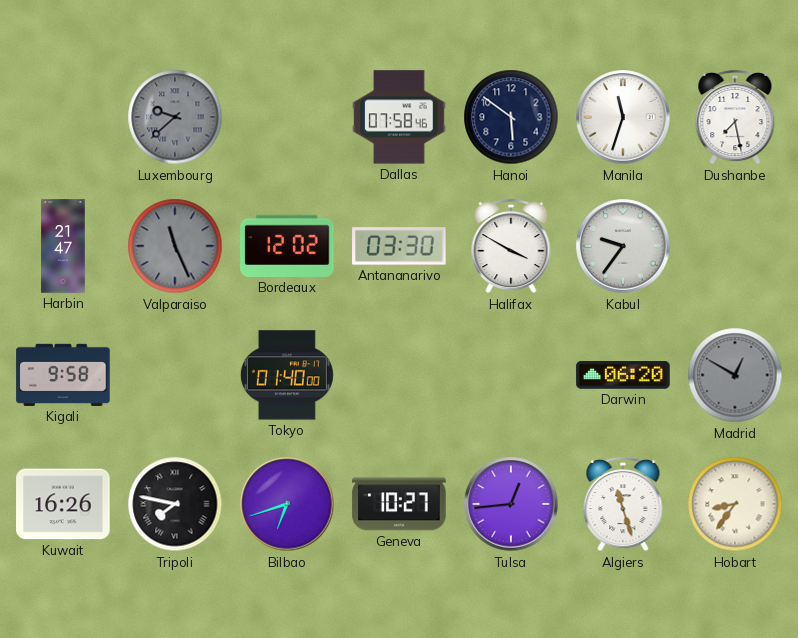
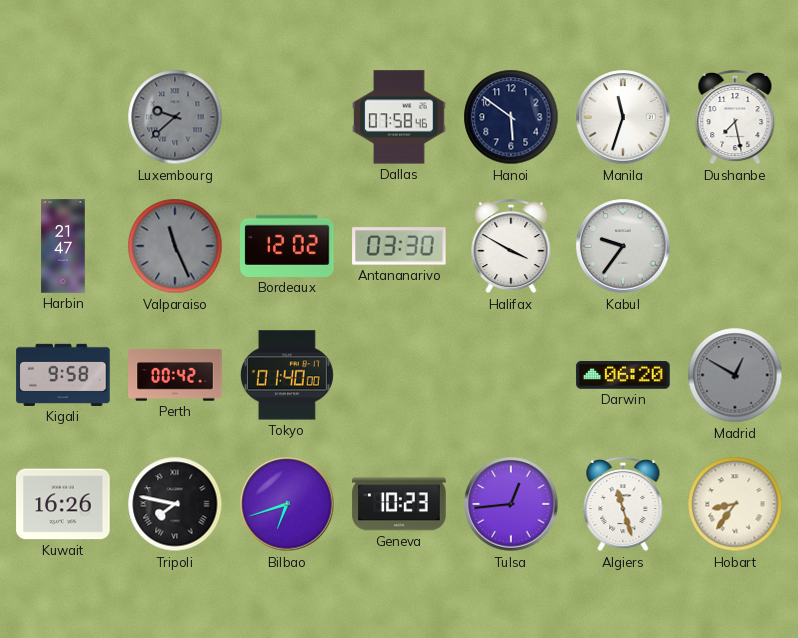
Perth: none -> 00:42
Geneva: 10:27 -> 10:23
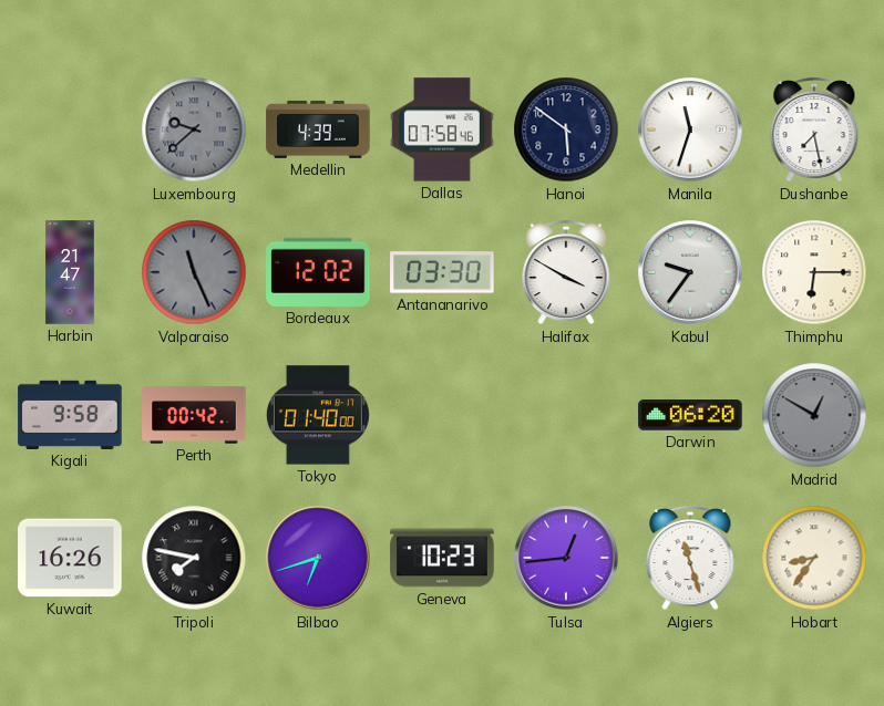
Medellin: none -> 4:39
Thimphu: none -> 6:15
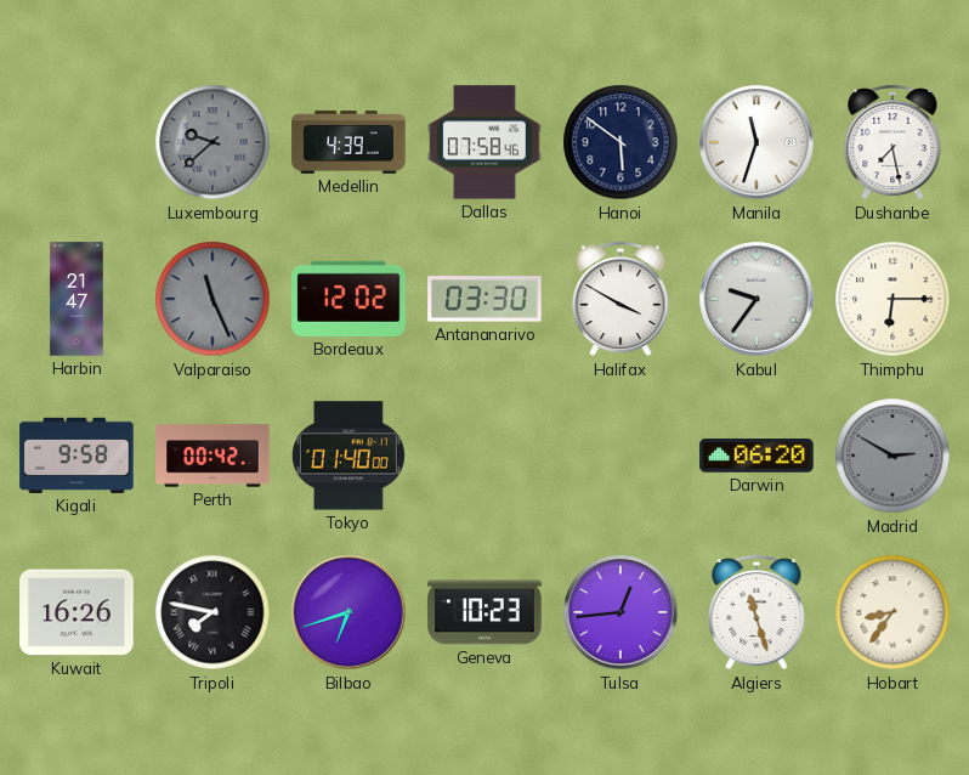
Madrid: 12:50 -> 2:50
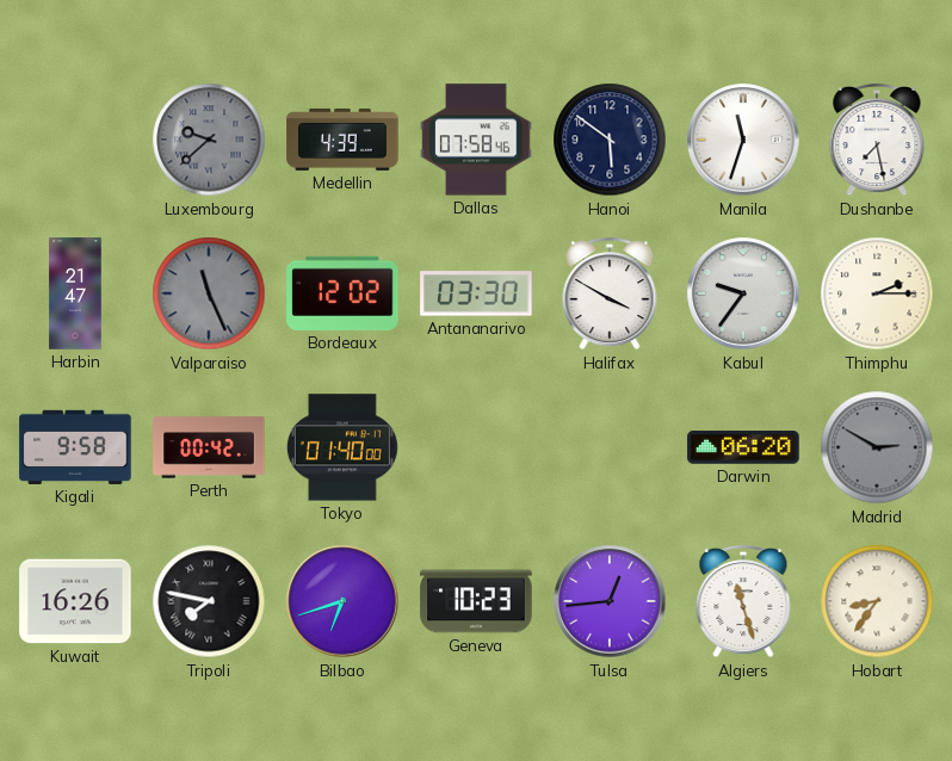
Thimphu: 6:15 -> 2:15
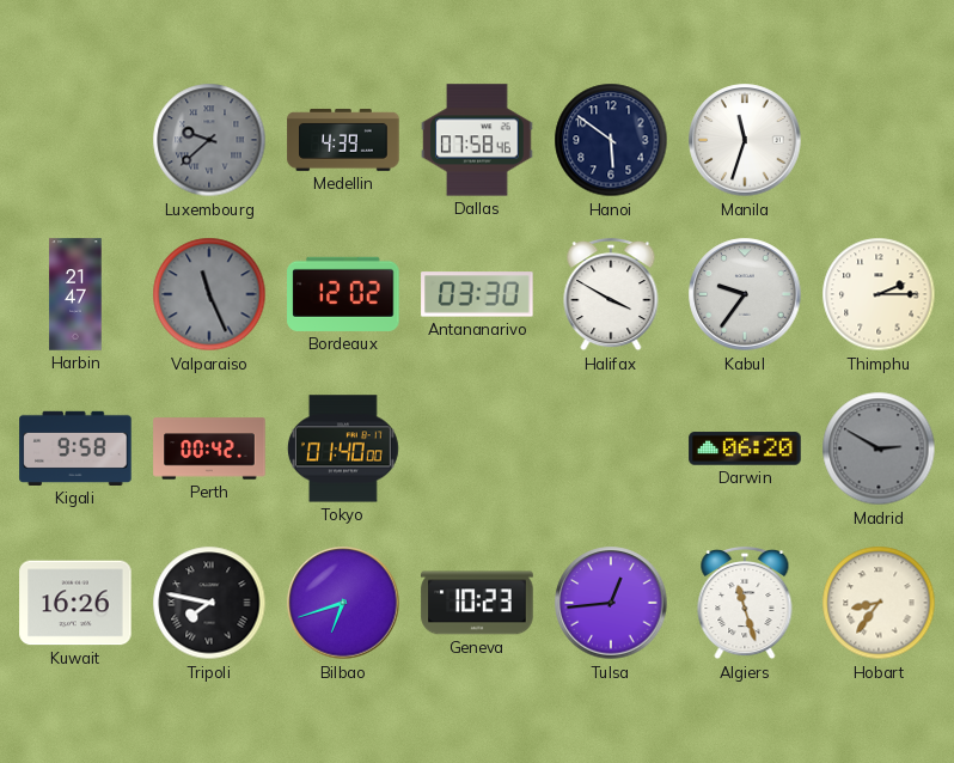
Dushanbe: 7:28 -> none
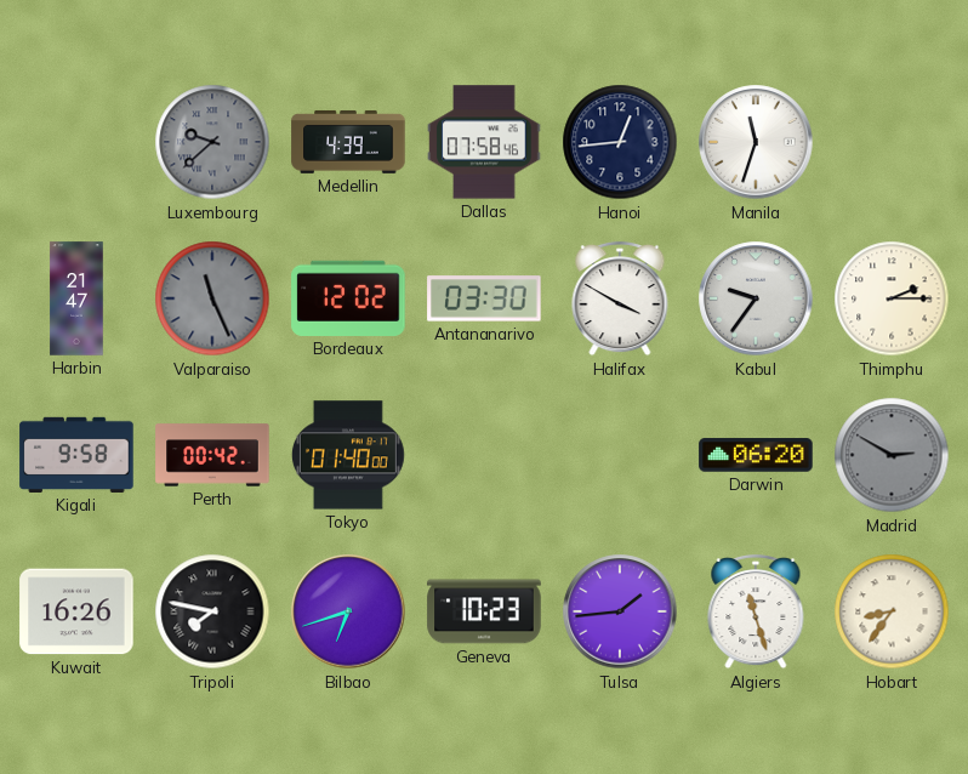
Hanoi: 5:51 -> 12:44
Tulsa: 12:44 -> 1:44
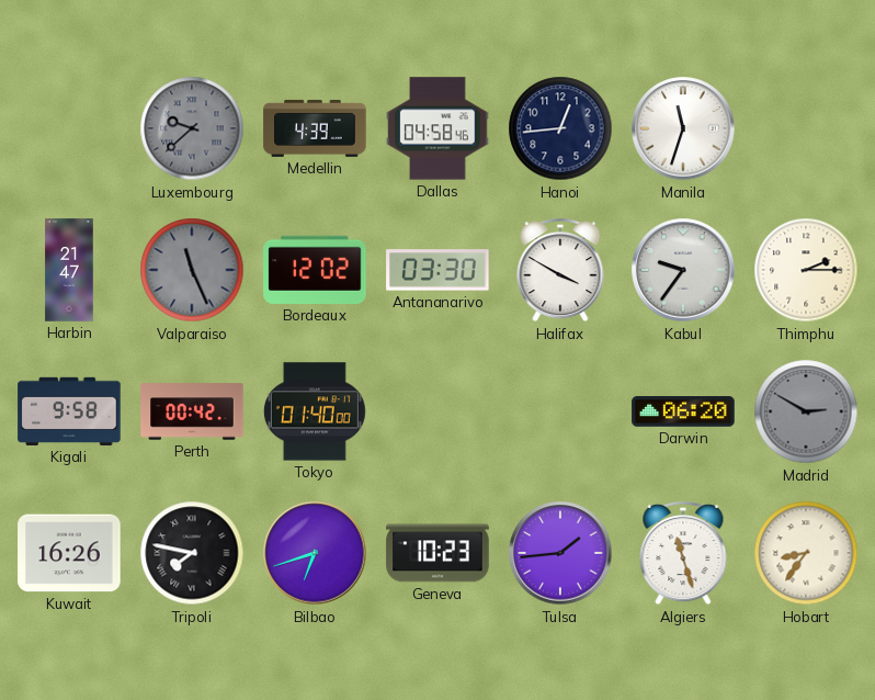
Dallas: 07:58 -> 04:58
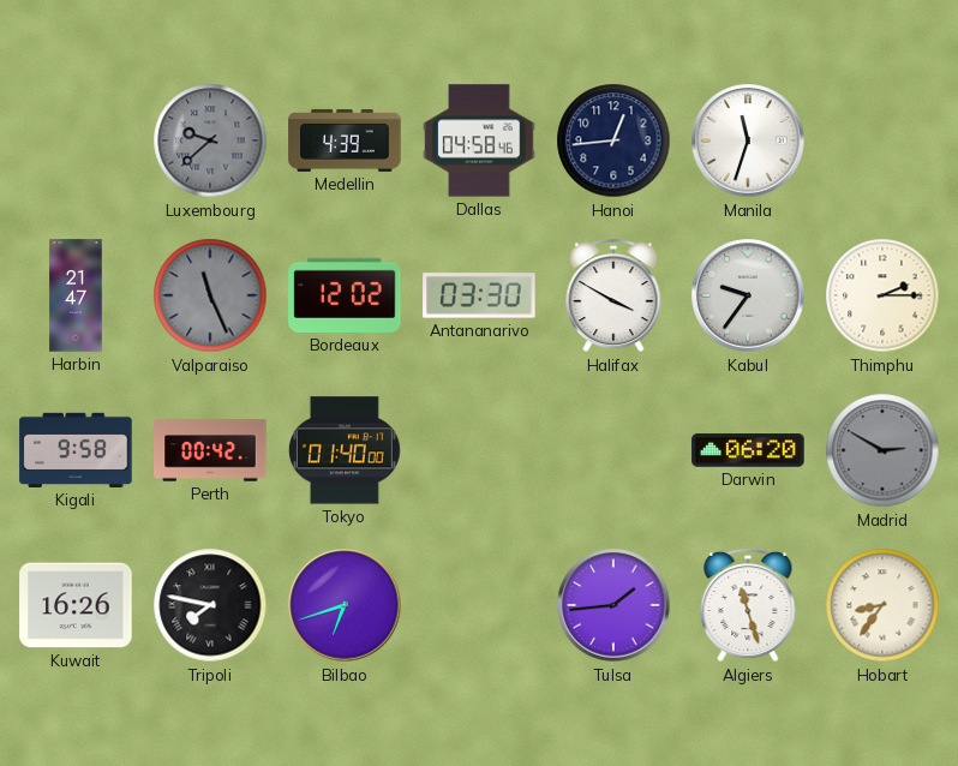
Geneva: 10:23 -> none
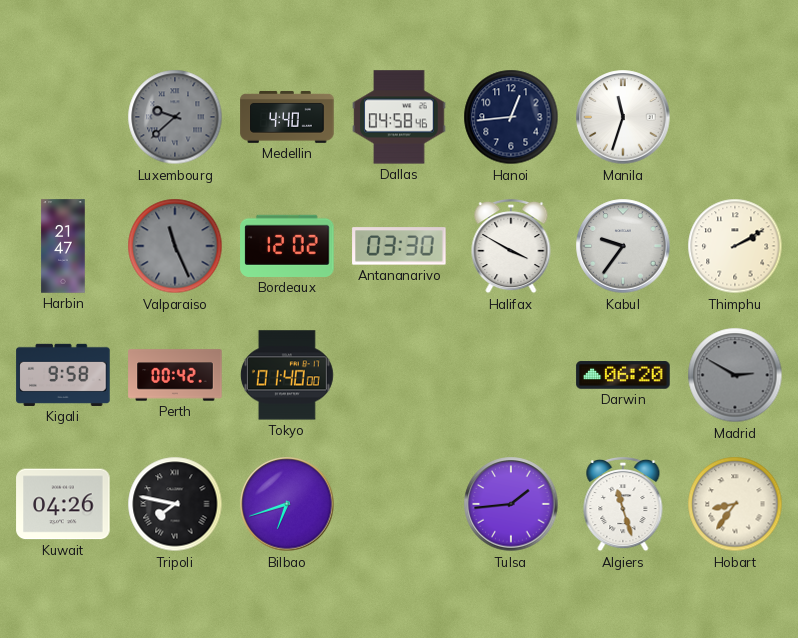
Medellin: 4:39 -> 4:40
Thimphu: 2:15 -> 2:10
Kuwait: 16:26 -> 04:26
